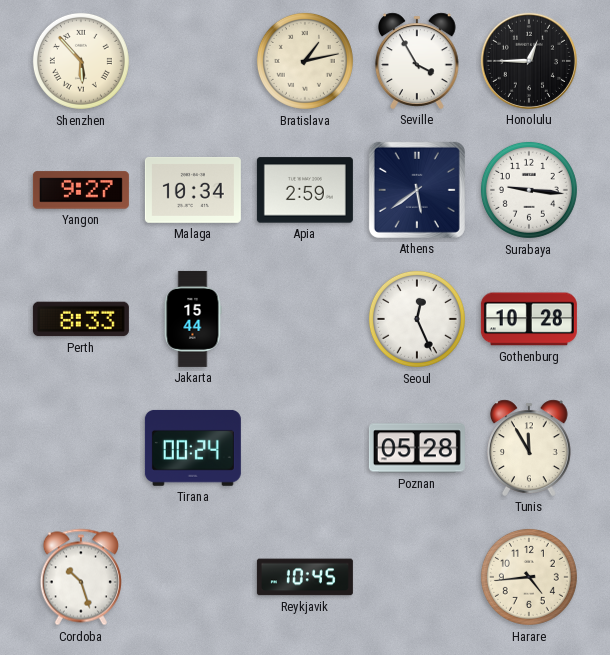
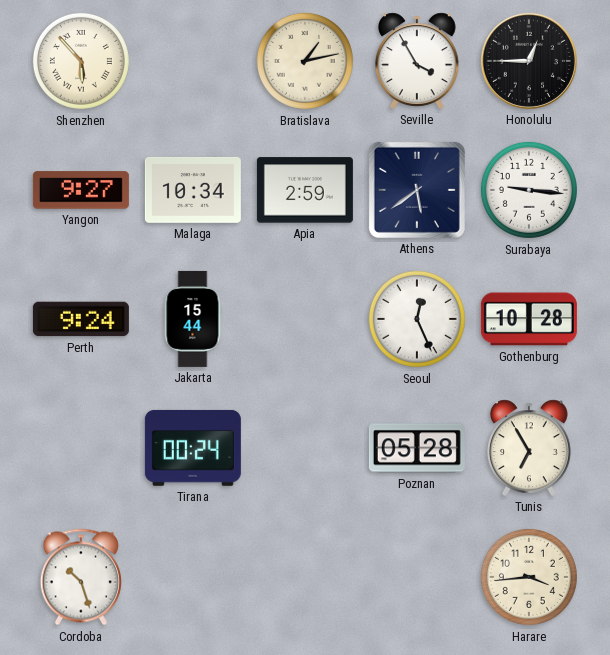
Perth: 8:33 -> 9:24
Tunis: 11:55 -> 6:55
Reykjavik: 10:45 -> none
Harare: 4:44 -> 3:44
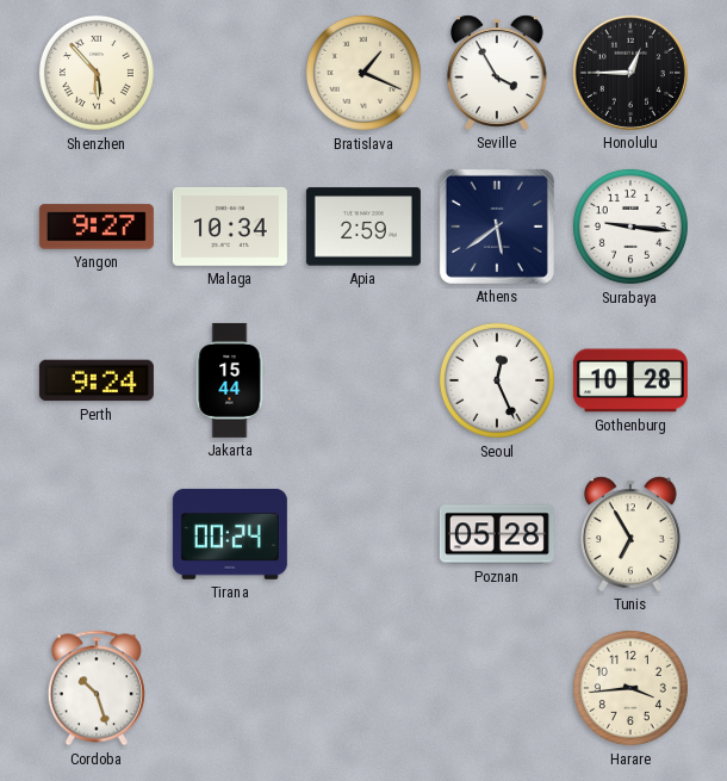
Bratislava: 1:13 -> 1:19
